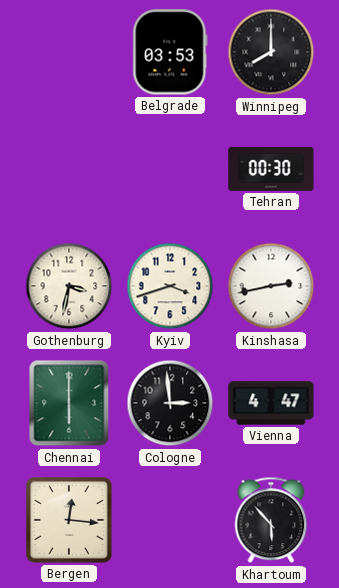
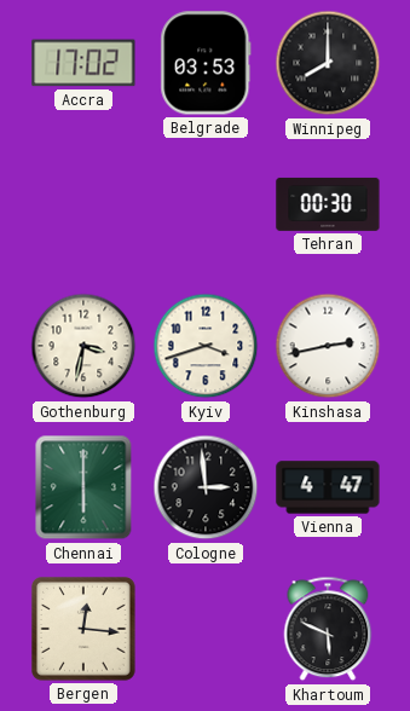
Accra: none -> 17:02
Khartoum: 5:53 -> 5:49
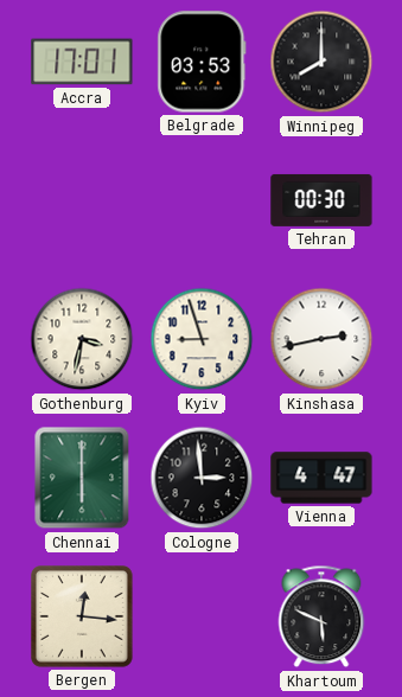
Accra: 17:02 -> 17:01
Kyiv: 3:42 -> 8:57
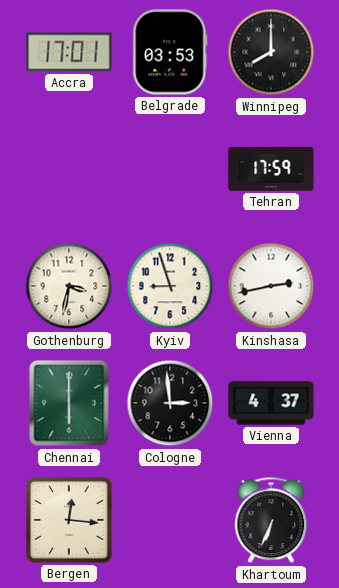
Tehran: 00:30 -> 17:59
Vienna: 4:47 -> 4:37
Khartoum: 5:49 -> 6:34
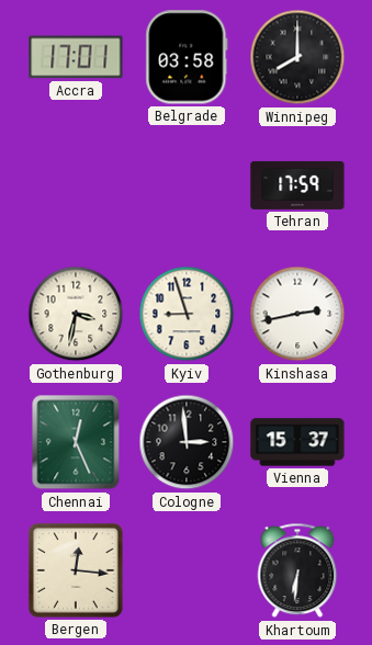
Belgrade: 03:53 -> 03:58
Chennai: 6:00 -> 12:26
Vienna: 4:37 -> 15:37
Khartoum: 6:34 -> 6:31
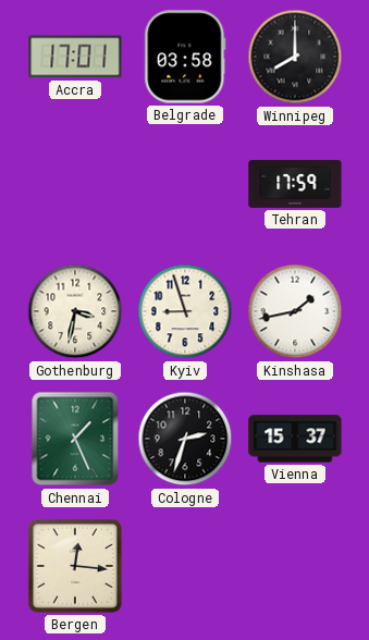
Kinshasa: 2:43 -> 1:43
Chennai: 12:26 -> 1:26
Cologne: 2:59 -> 2:33
Khartoum: 6:31 -> none
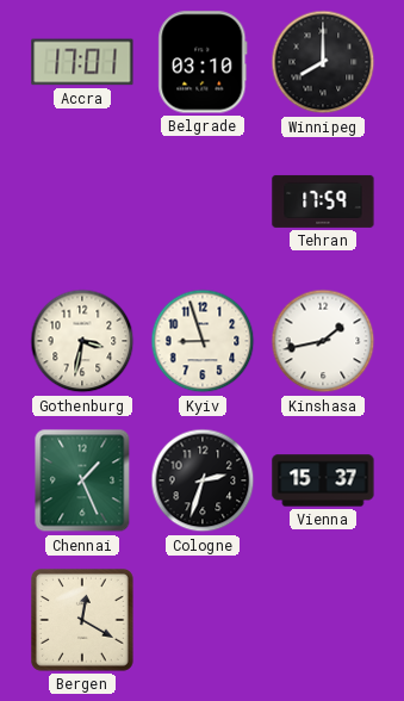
Belgrade: 03:58 -> 03:10
Bergen: 12:16 -> 12:20
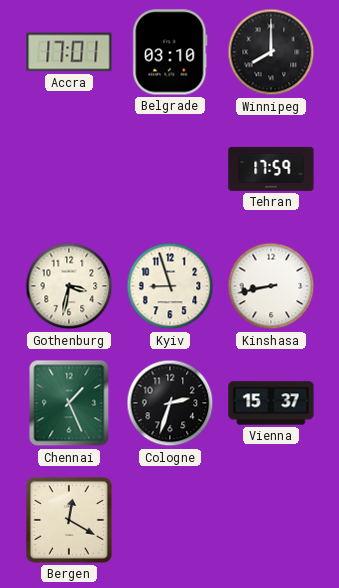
Kinshasa: 1:43 -> 8:43
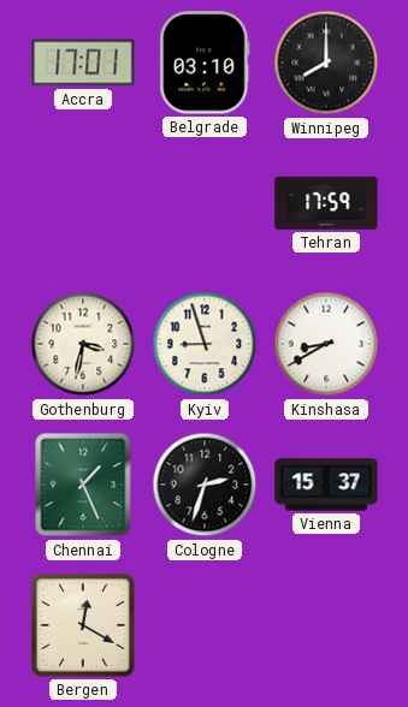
Kinshasa: 8:43 -> 8:40
